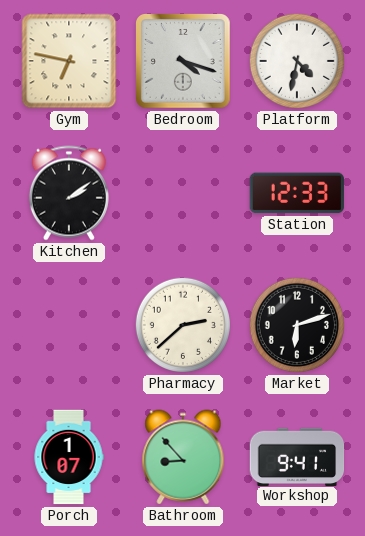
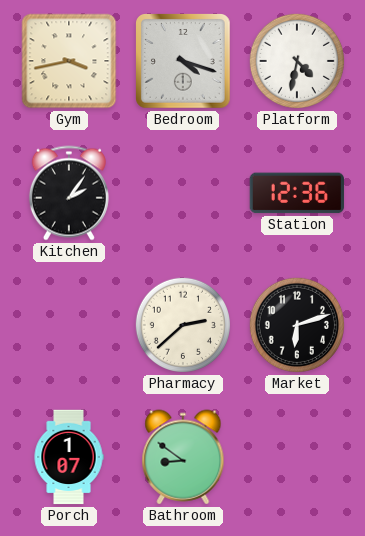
Gym: 6:47 -> 3:43
Kitchen: 2:09 -> 2:06
Station: 12:33 -> 12:36
Bathroom: 8:53 -> 8:51
Workshop: 9:41 -> none
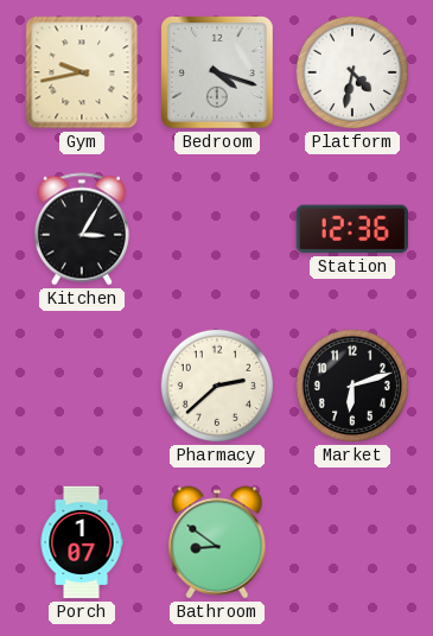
Gym: 3:43 -> 9:43
Kitchen: 2:06 -> 3:05
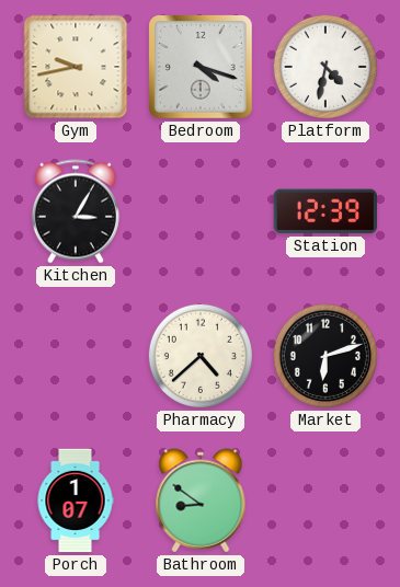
Station: 12:36 -> 12:39
Pharmacy: 2:38 -> 4:38
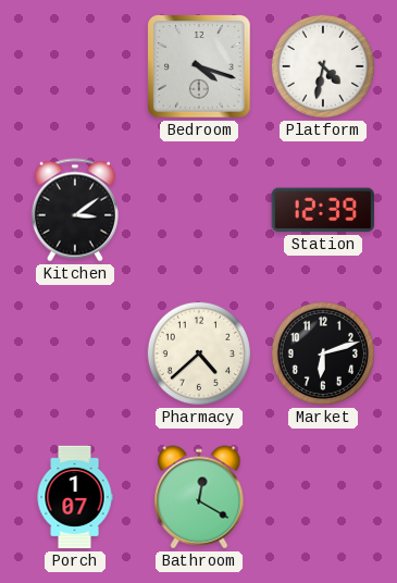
Gym: 9:43 -> none
Kitchen: 3:05 -> 3:09
Bathroom: 8:51 -> 12:20
